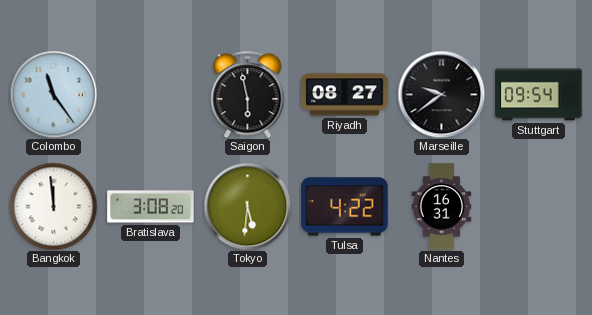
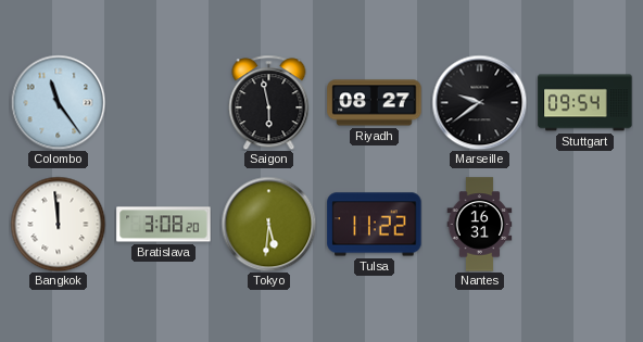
Tulsa: 4:22 -> 11:22
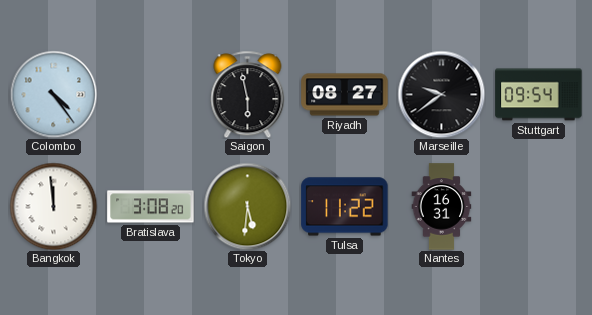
Colombo: 11:24 -> 4:24
